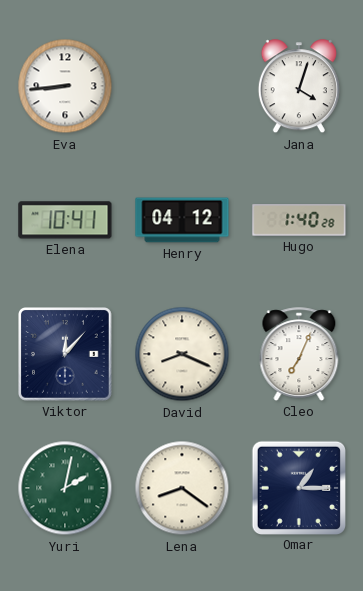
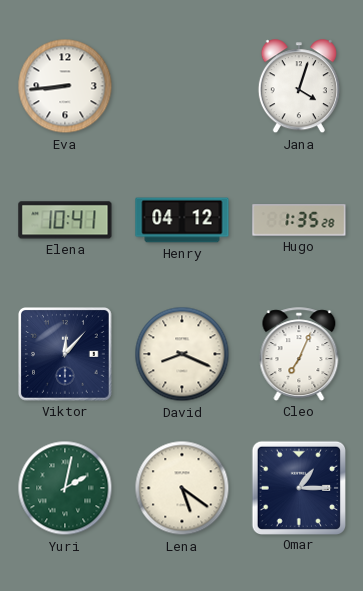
Hugo: 1:40 -> 1:35
Lena: 8:21 -> 5:21
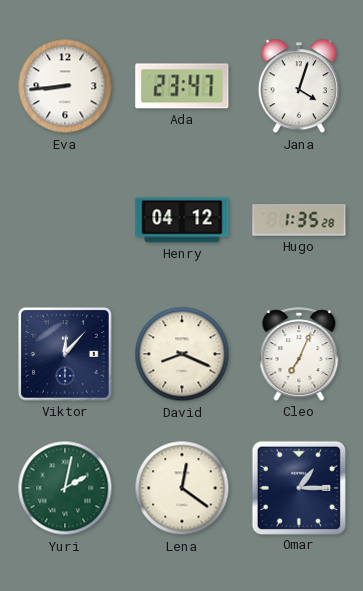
Ada: none -> 23:47
Elena: 10:41 -> none
Lena: 5:21 -> 12:21
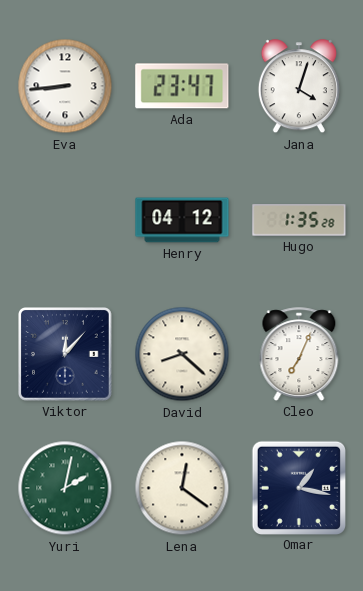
David: 8:19 -> 8:22
Omar: 1:15 -> 1:17
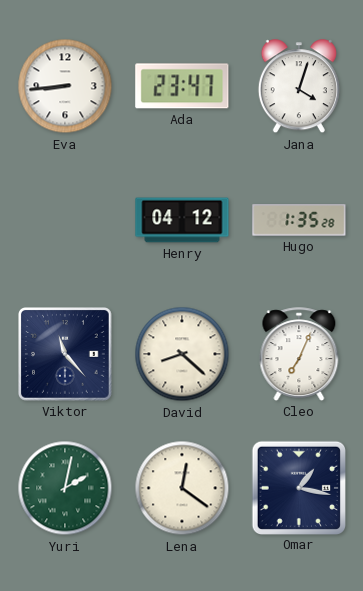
Viktor: 12:07 -> 11:23
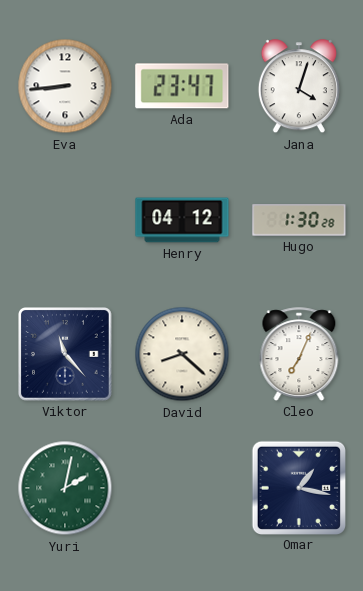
Hugo: 1:35 -> 1:30
Lena: 12:21 -> none
